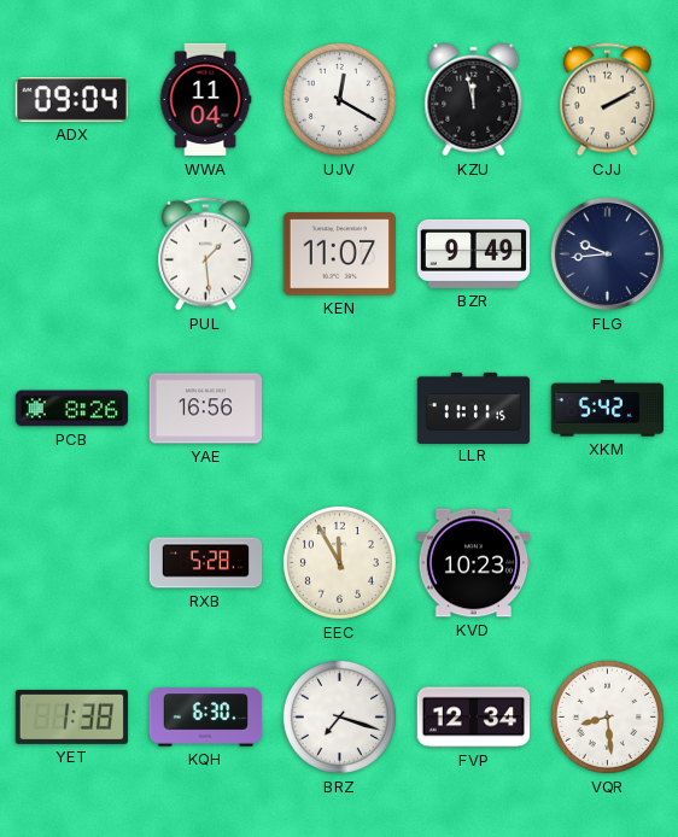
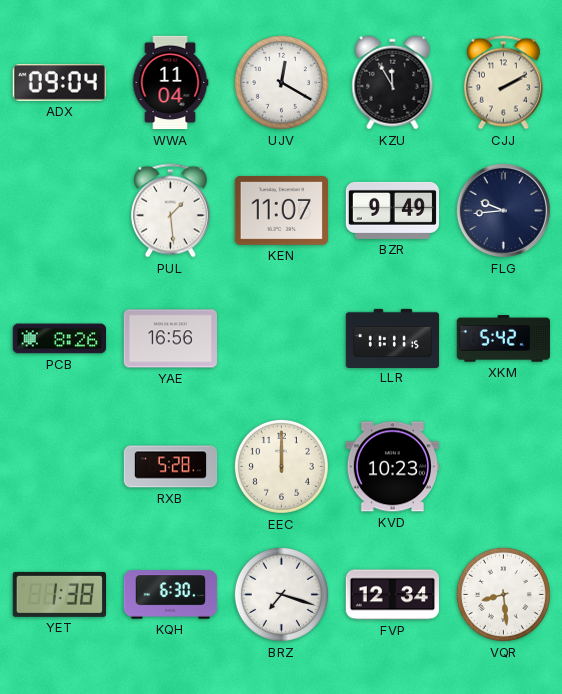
KZU: 11:58 -> 11:55
EEC: 11:55 -> 12:00
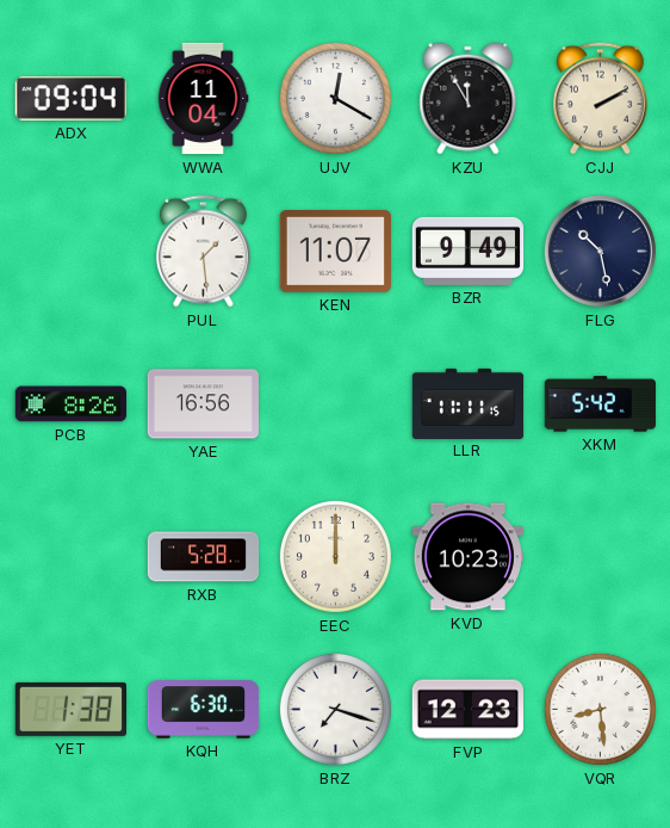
FLG: 9:44 -> 10:28
FVP: 12:34 -> 12:23
